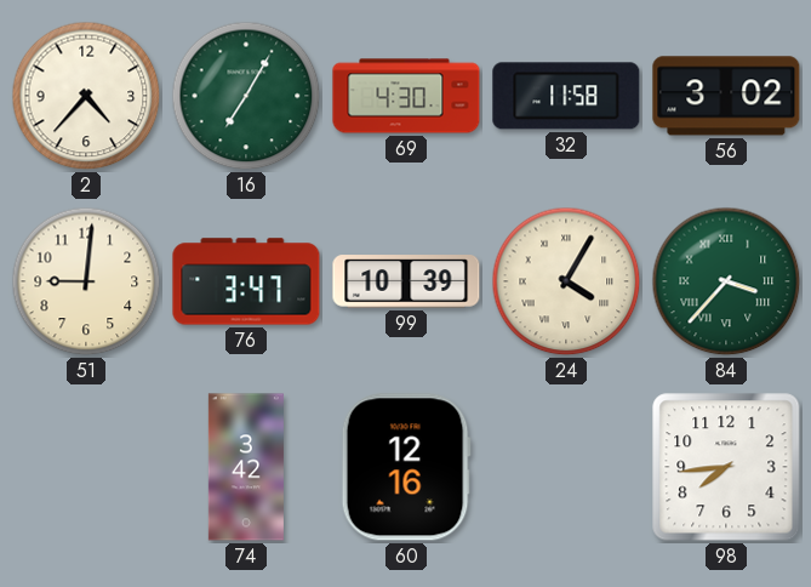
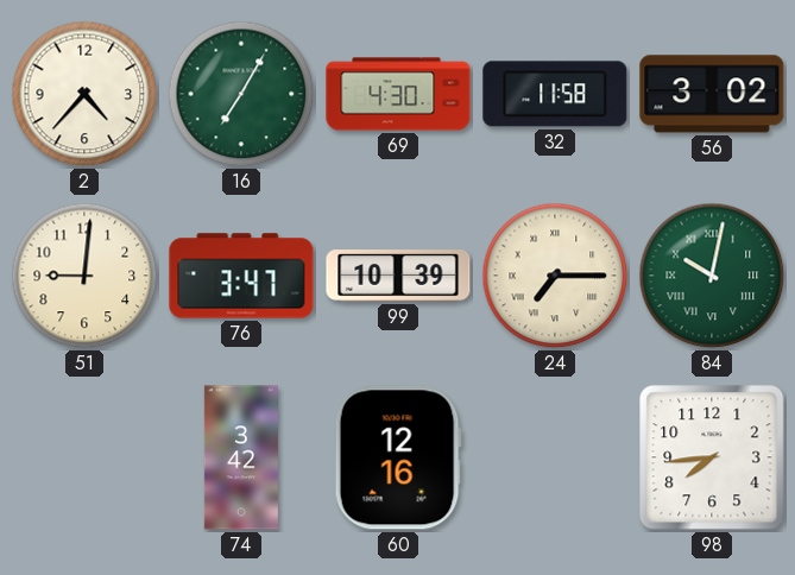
24: 4:05 -> 7:15
84: 3:37 -> 10:02
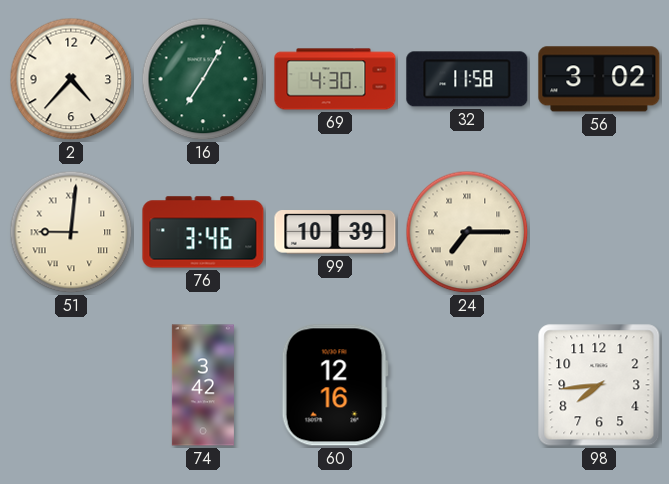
51 numerals: Arabic -> Roman
76: 3:47 -> 3:46
84: 10:02 -> none
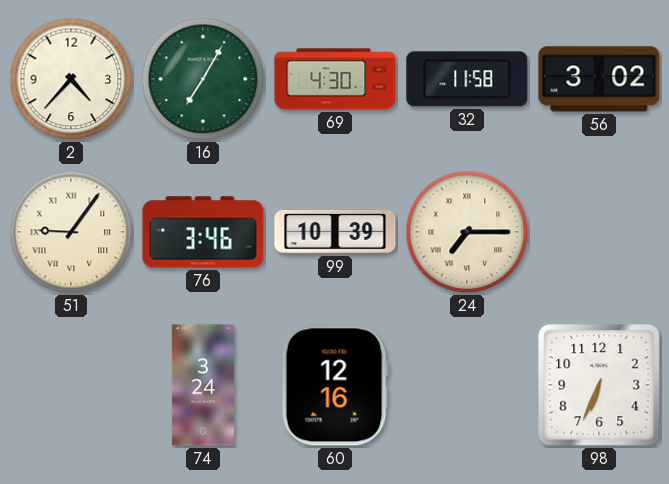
51: 9:01 -> 9:06
74: 3:42 -> 3:24
98: 7:44 -> 6:34
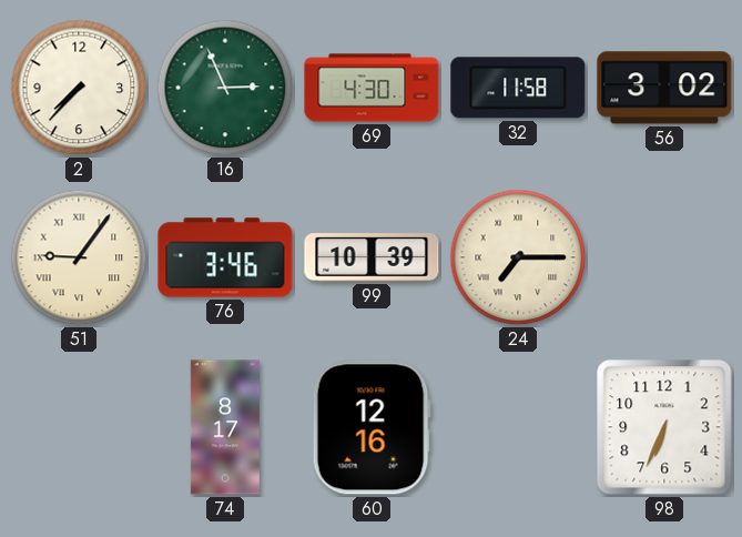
2: 4:37 -> 7:37
16: 7:05 -> 2:56
74: 3:24 -> 8:17
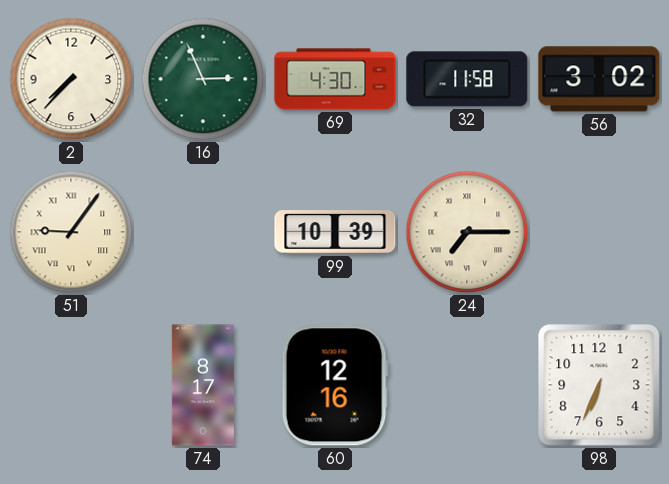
76: 3:46 -> none
